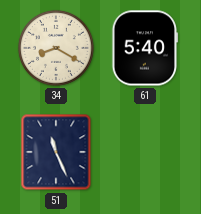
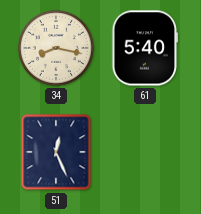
34: 8:20 -> 8:17
51: 11:26 -> 12:26
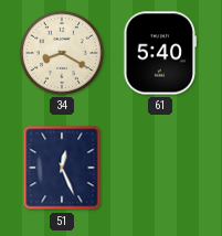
34: 8:17 -> 8:20
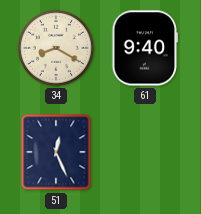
61: 5:40 -> 9:40
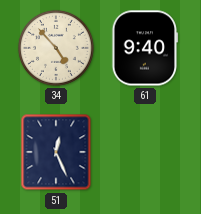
34: 8:20 -> 4:53
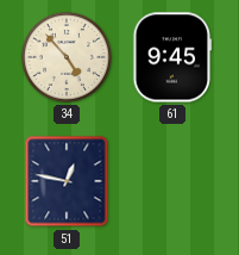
61: 9:40 -> 9:45
51: 12:26 -> 12:47
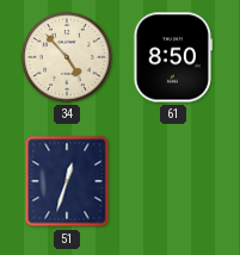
61: 9:45 -> 8:50
51: 12:47 -> 12:33
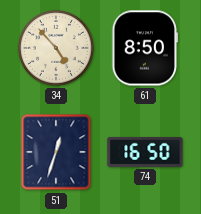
74: none -> 16:50
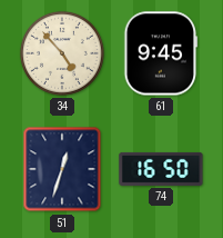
61: 8:50 -> 9:45
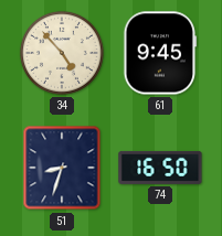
51: 12:33 -> 8:33
